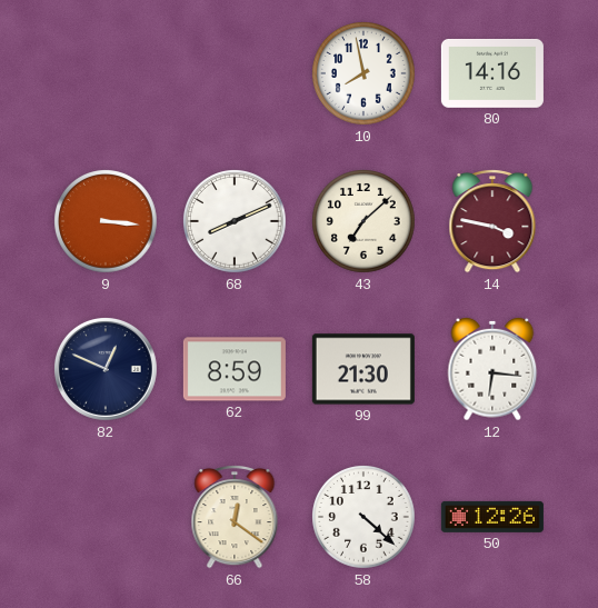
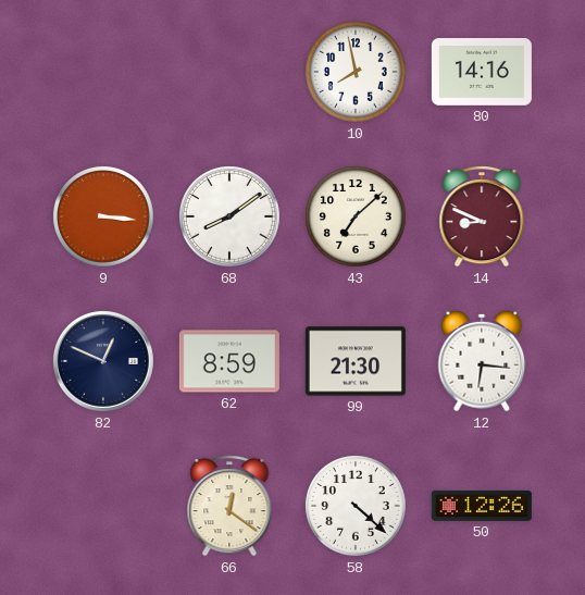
68: 8:11 -> 8:09
14: 3:47 -> 8:49
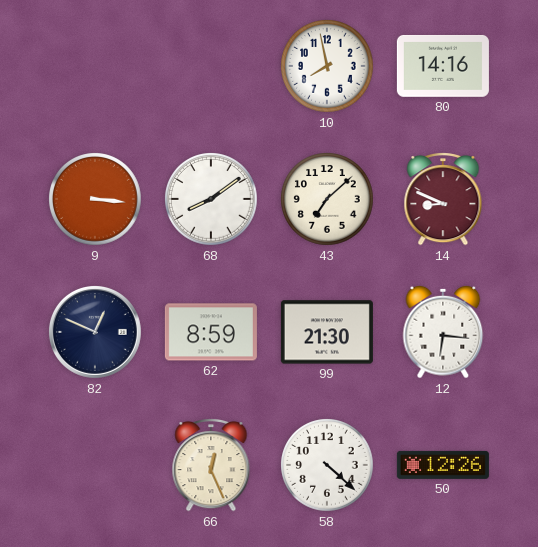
66: 12:21 -> 12:26
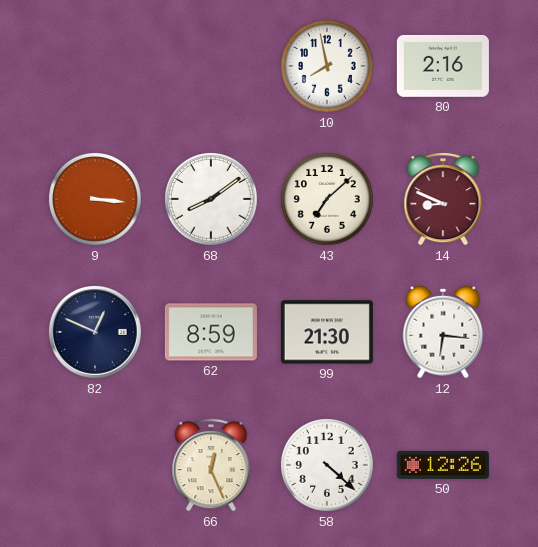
80: 14:16 -> 2:16
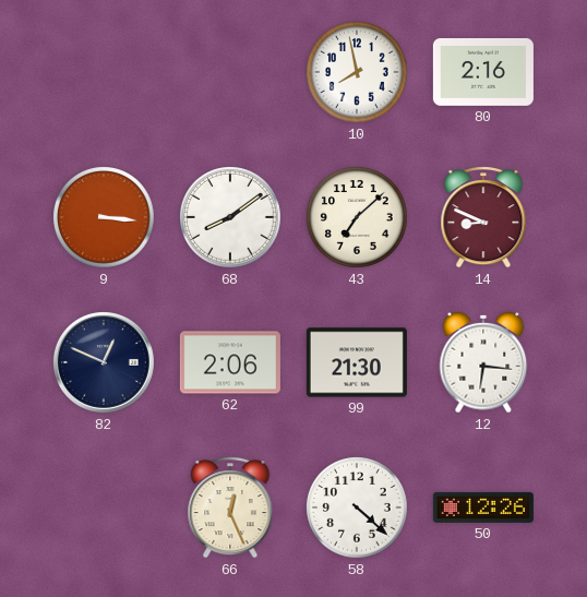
62: 8:59 -> 2:06
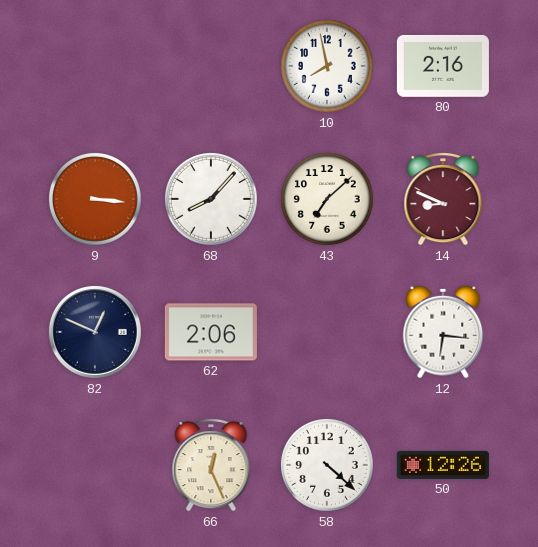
68: 8:09 -> 8:07
99: 21:30 -> none
